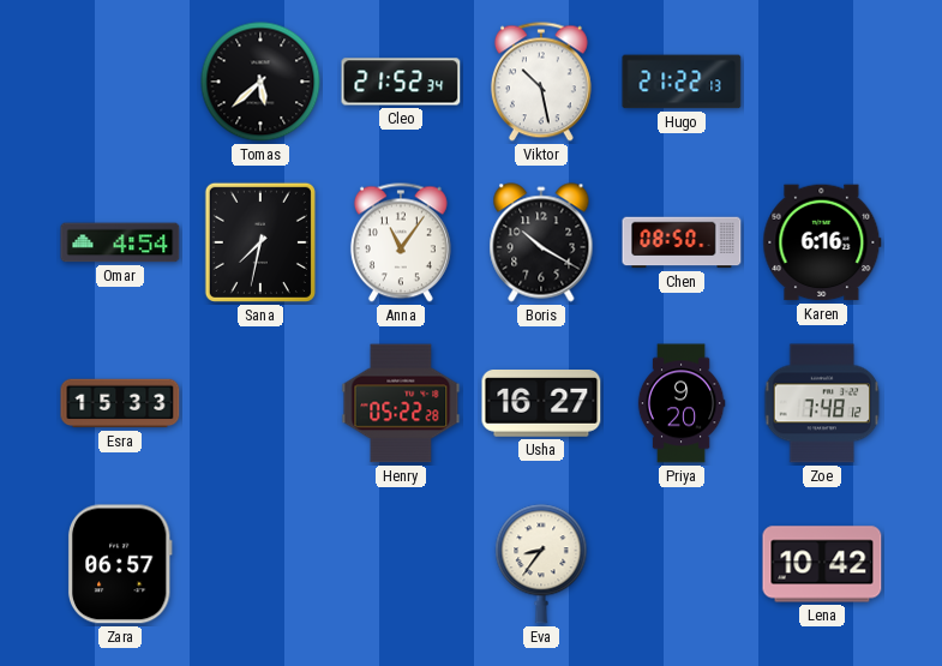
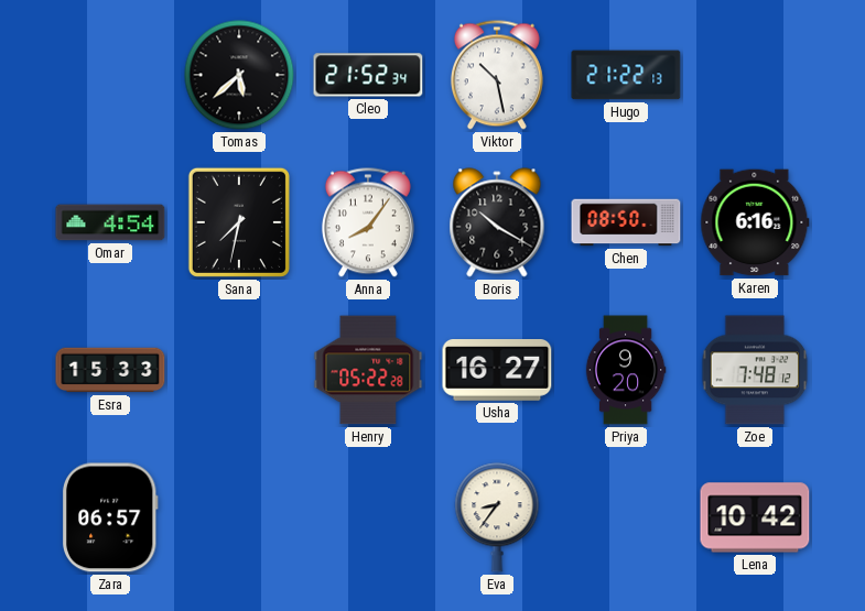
Anna: 11:06 -> 8:06
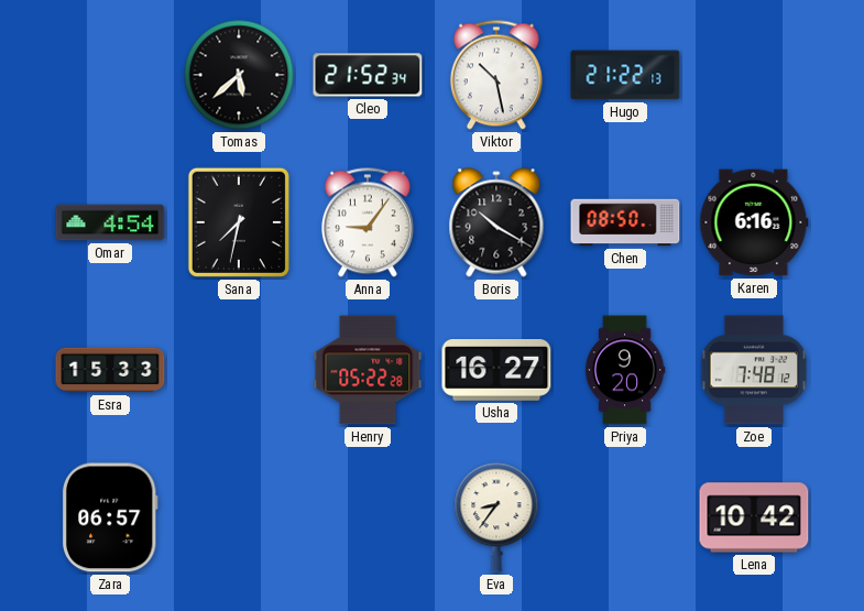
Anna: 8:06 -> 9:06
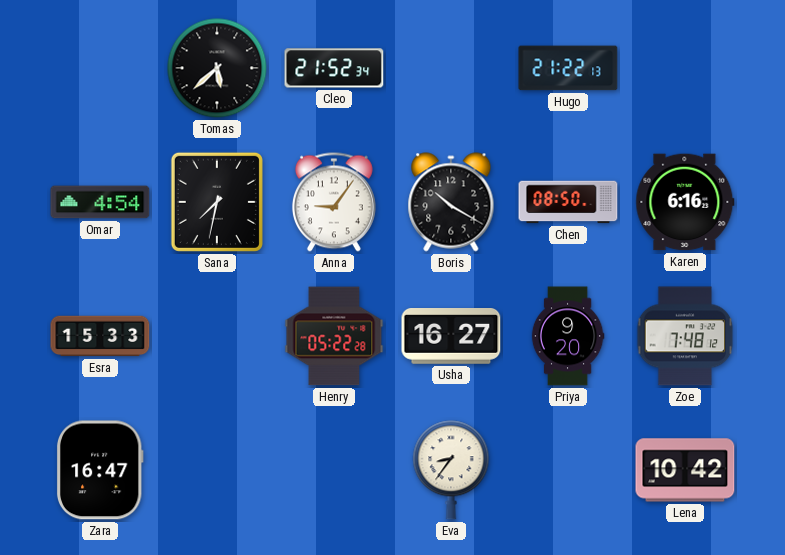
Viktor: 10:28 -> none
Zara: 06:57 -> 16:47
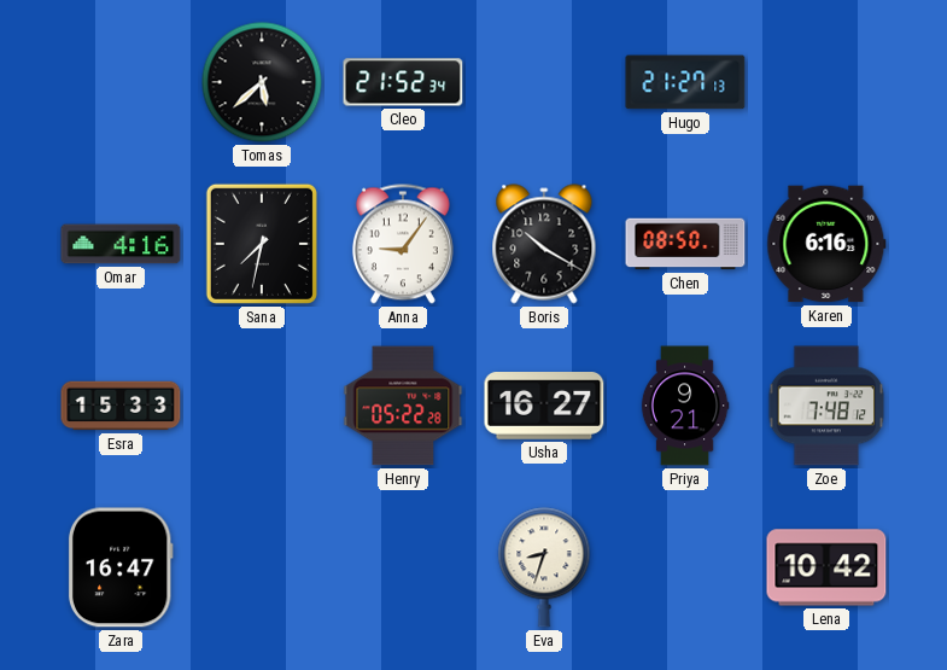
Hugo: 21:22 -> 21:27
Omar: 4:54 -> 4:16
Priya: 9:20 -> 9:21
Eva: 8:36 -> 8:33
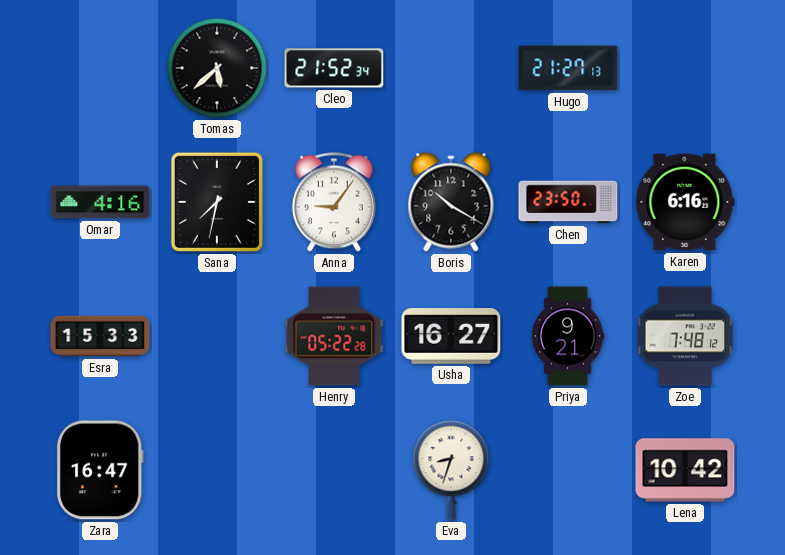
Chen: 08:50 -> 23:50
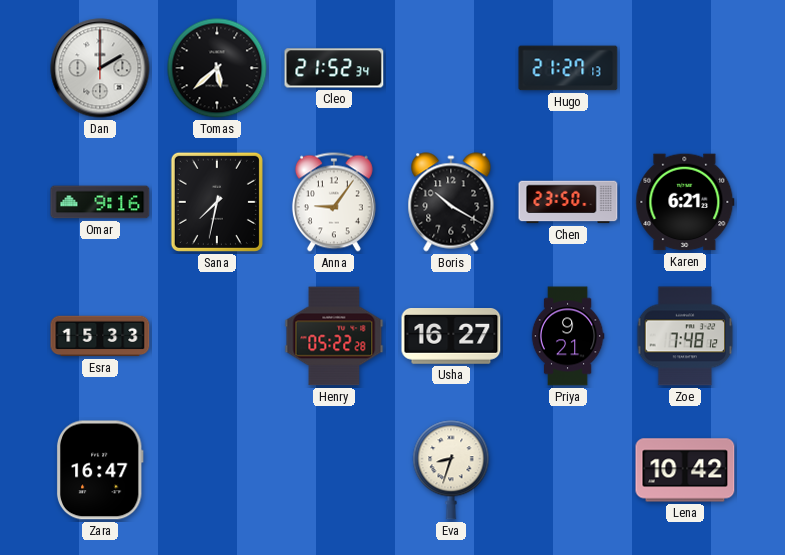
Dan: none -> 2:00
Omar: 4:16 -> 9:16
Karen: 6:16 -> 6:21
